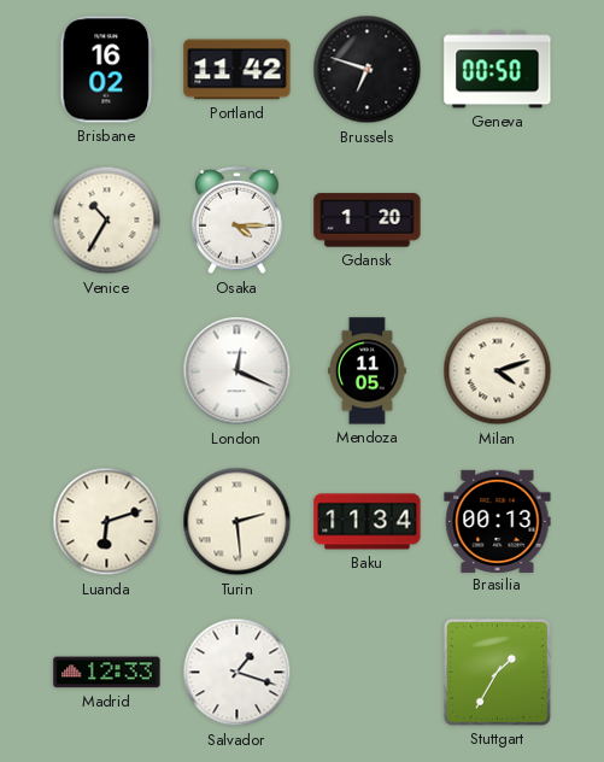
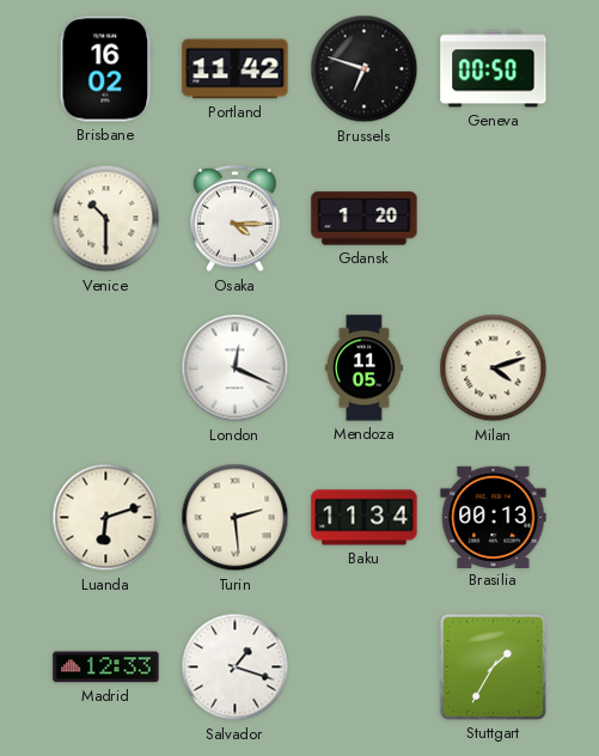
Venice: 10:35 -> 10:30
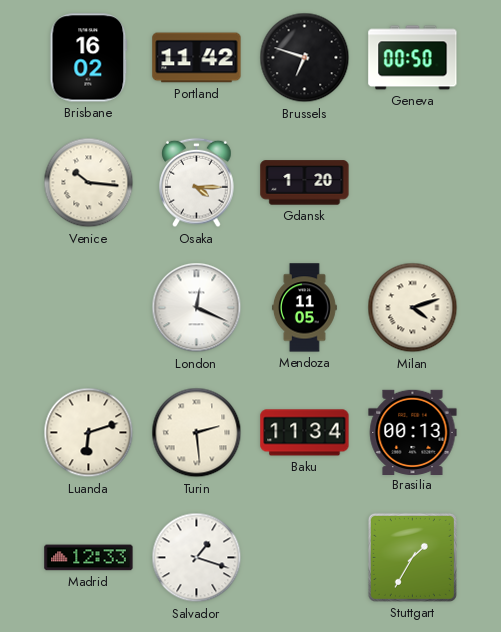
Venice: 10:30 -> 10:16
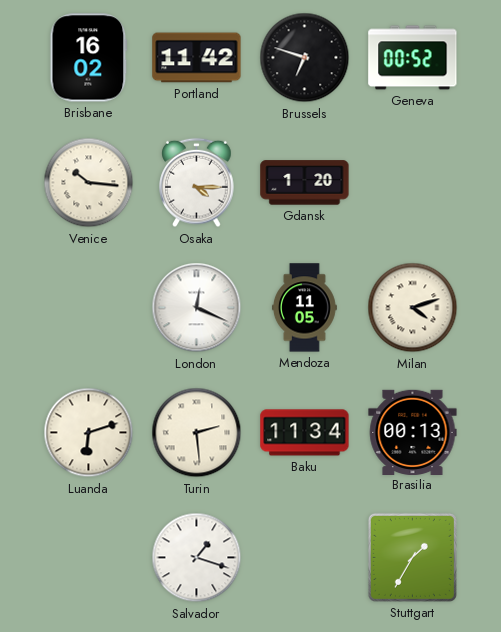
Geneva: 00:50 -> 00:52
Madrid: 12:33 -> none
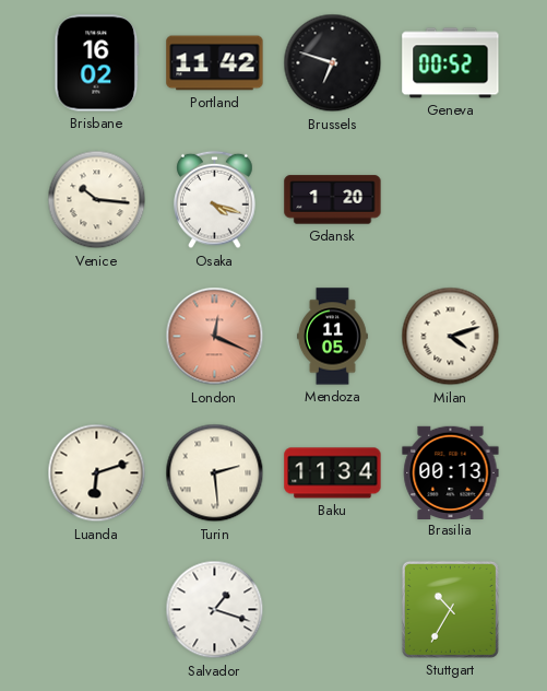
Osaka: 4:15 -> 4:18
London dial: white -> salmon
Stuttgart: 1:35 -> 10:35
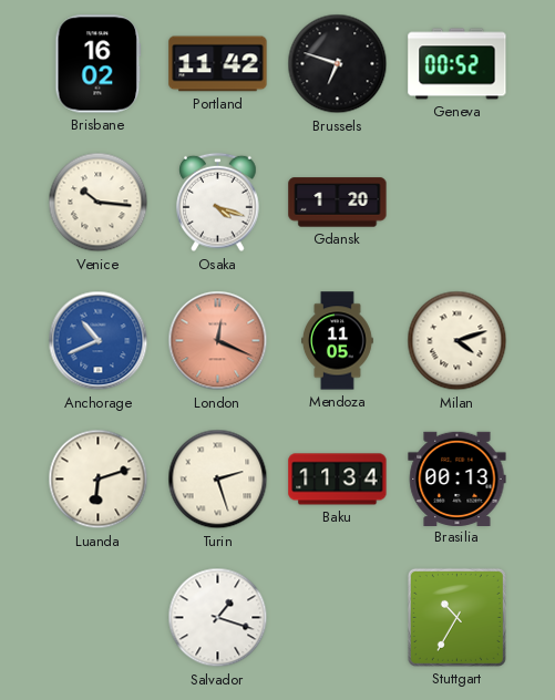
Anchorage: none -> 10:41
Turin: 2:29 -> 2:27
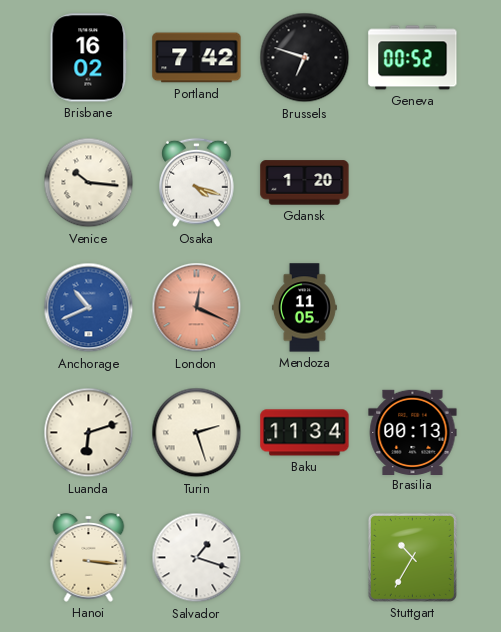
Portland: 11:42 -> 7:42
Milan: 4:12 -> none
Hanoi: none -> 3:16
